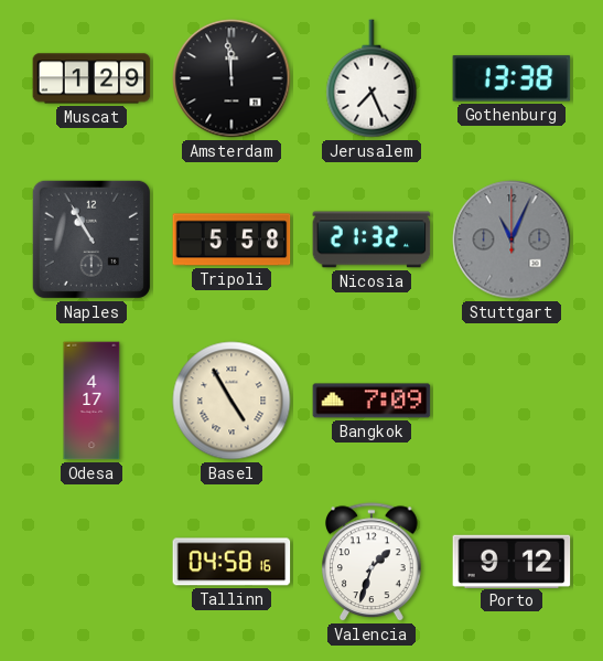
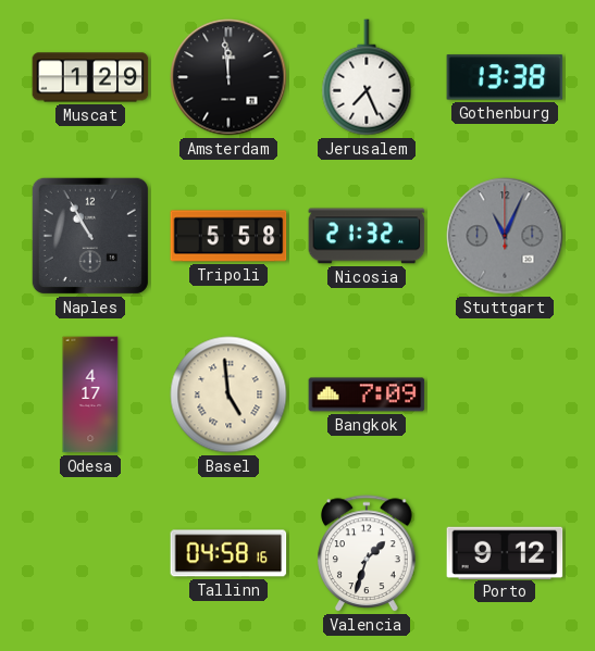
Basel: 4:55 -> 4:59
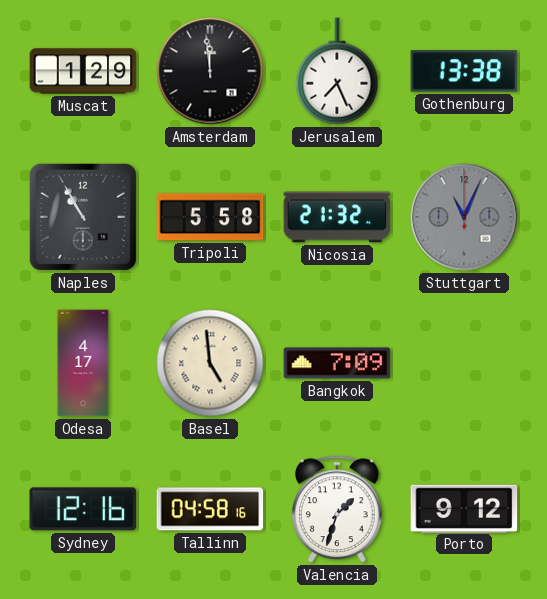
Sydney: none -> 12:16
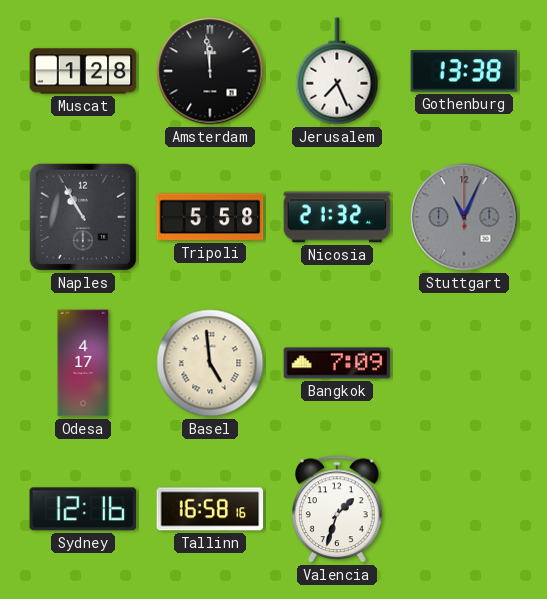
Muscat: 1:29 -> 1:28
Tallinn: 04:58 -> 16:58
Porto: 9:12 -> none
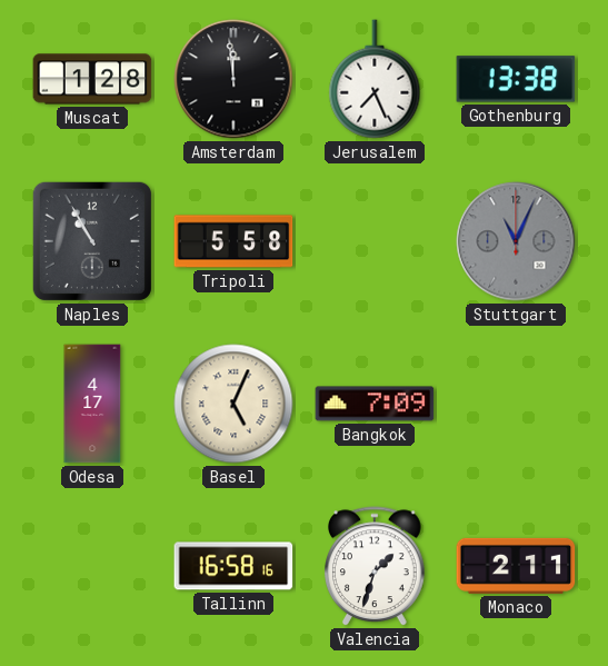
Nicosia: 21:32 -> none
Basel: 4:59 -> 5:04
Sydney: 12:16 -> none
Monaco: none -> 2:11
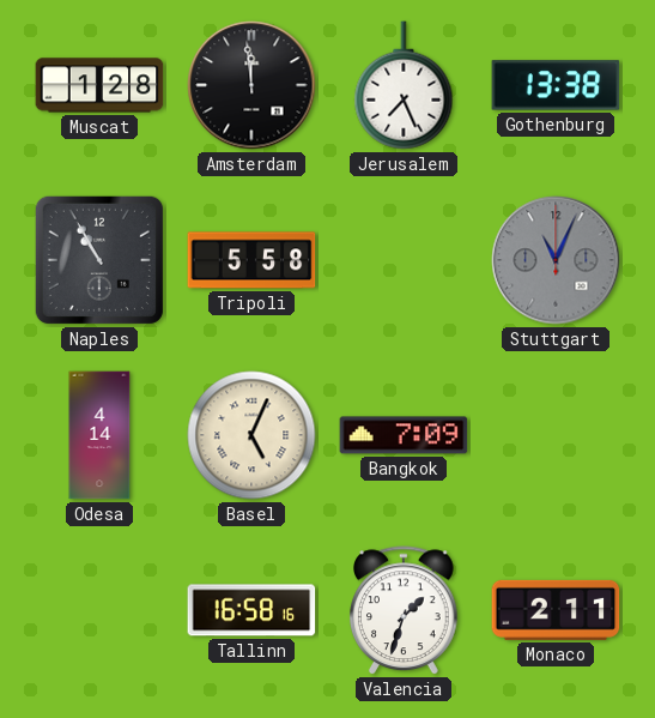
Odesa: 4:17 -> 4:14
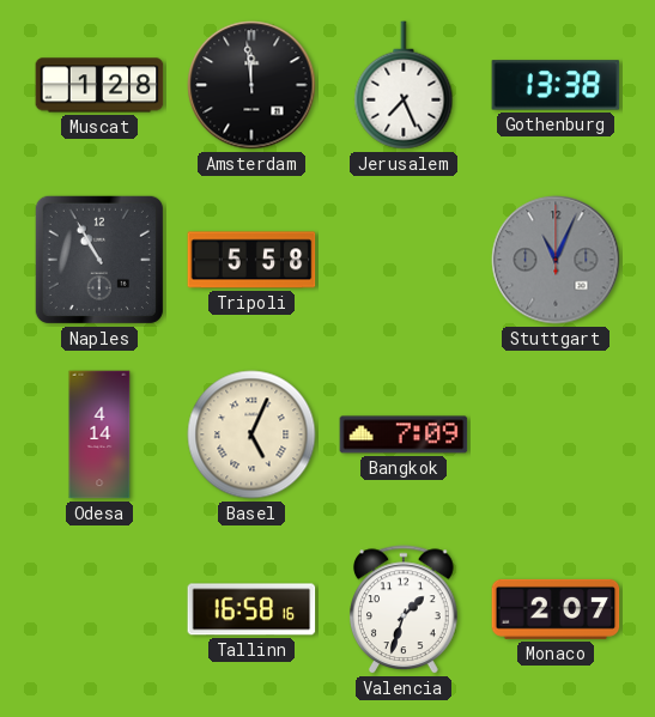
Monaco: 2:11 -> 2:07
